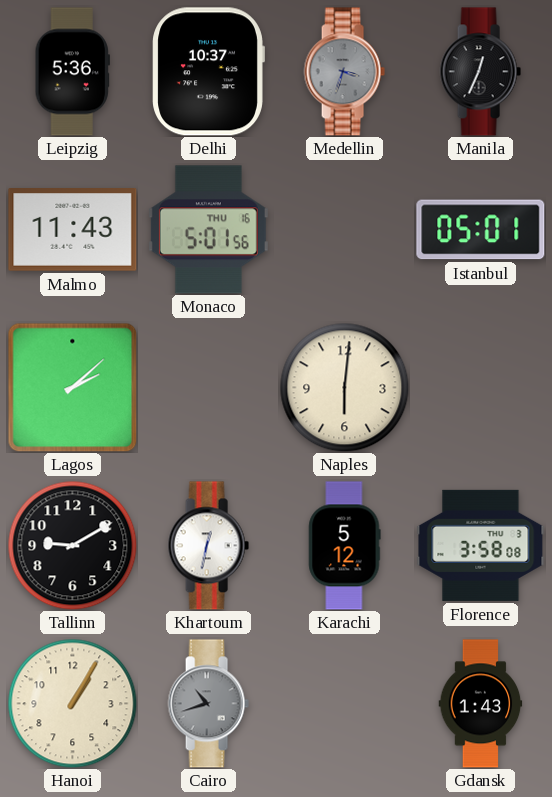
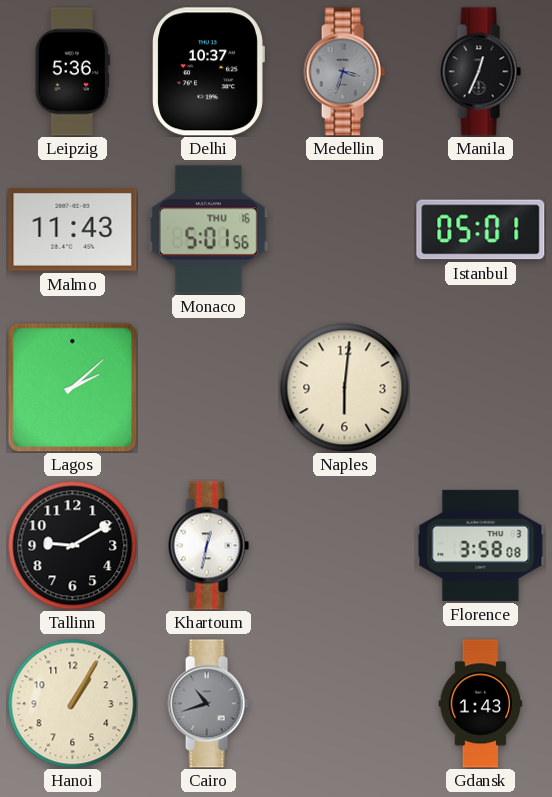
Karachi: 5:12 -> none
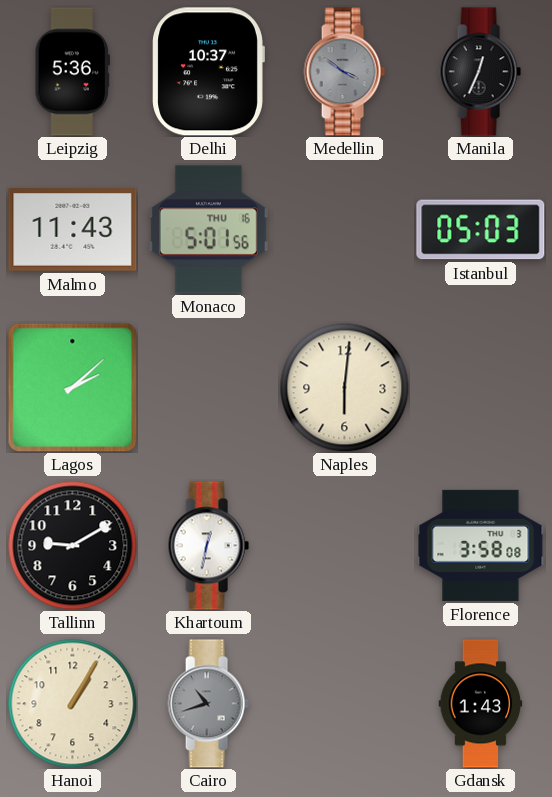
Medellin: 3:33 -> 3:51
Istanbul: 05:01 -> 05:03
